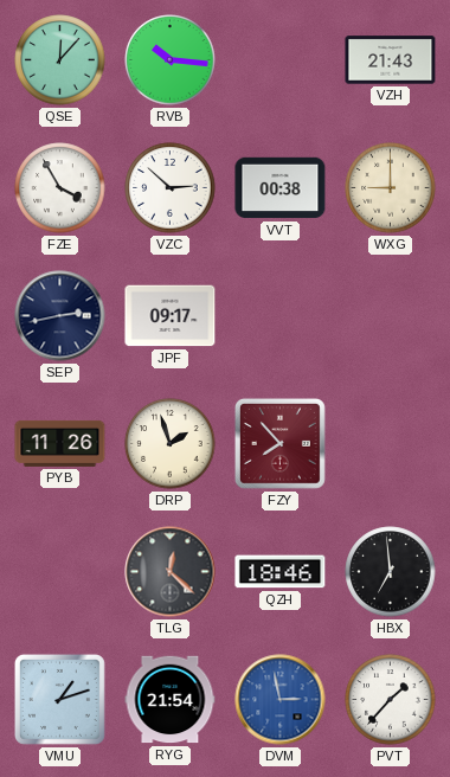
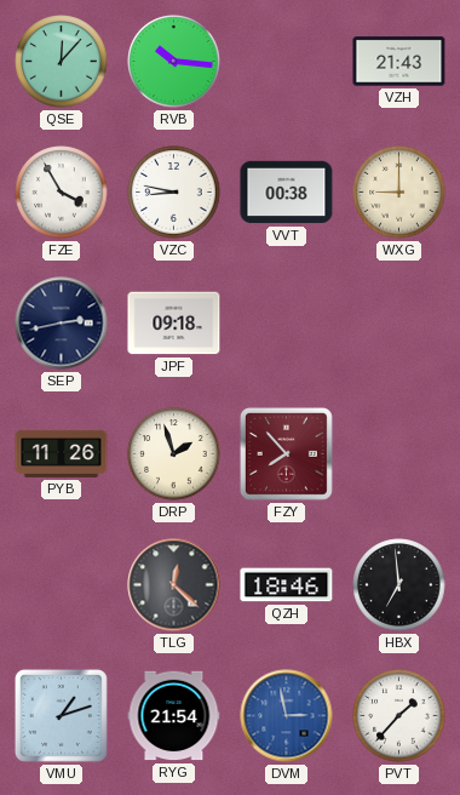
VZC: 2:52 -> 8:47
JPF: 09:17 -> 09:18
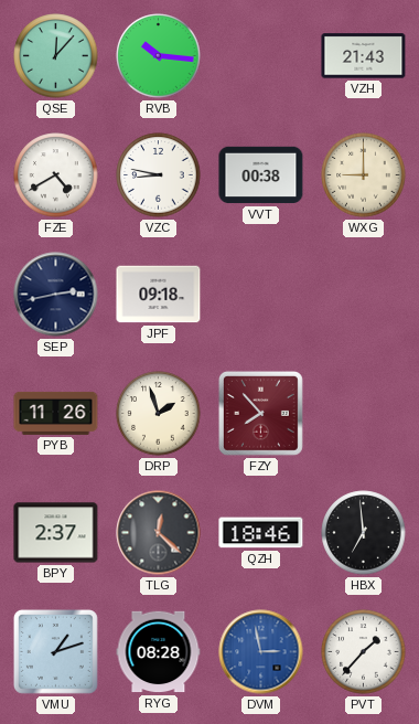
FZE: 3:55 -> 4:40
BPY: none -> 2:37
RYG: 21:54 -> 08:28
